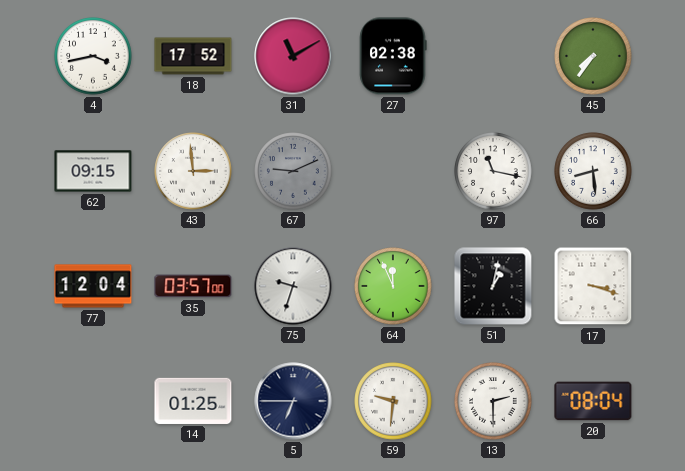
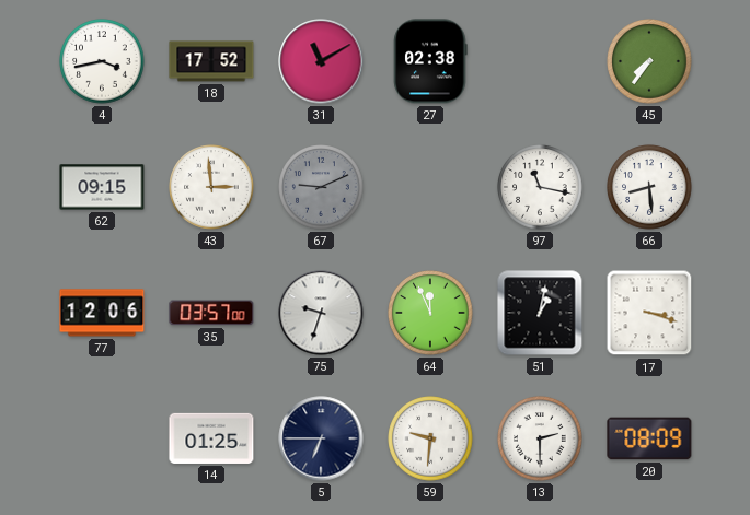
77: 12:04 -> 12:06
20: 08:04 -> 08:09
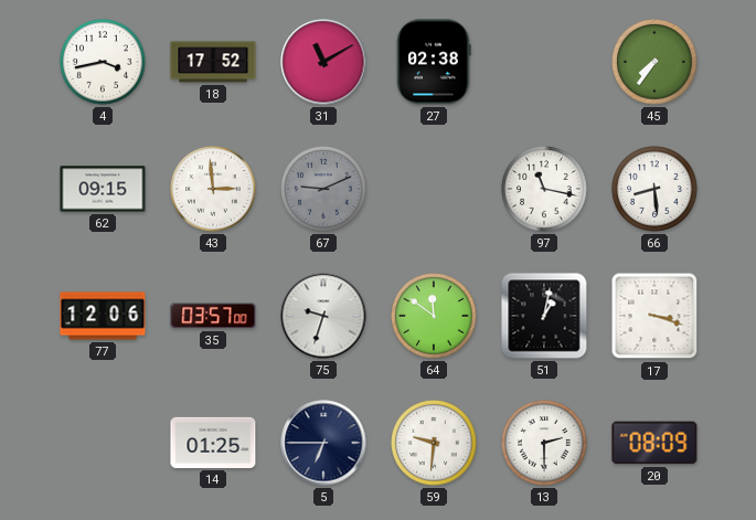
64: 11:56 -> 11:51
